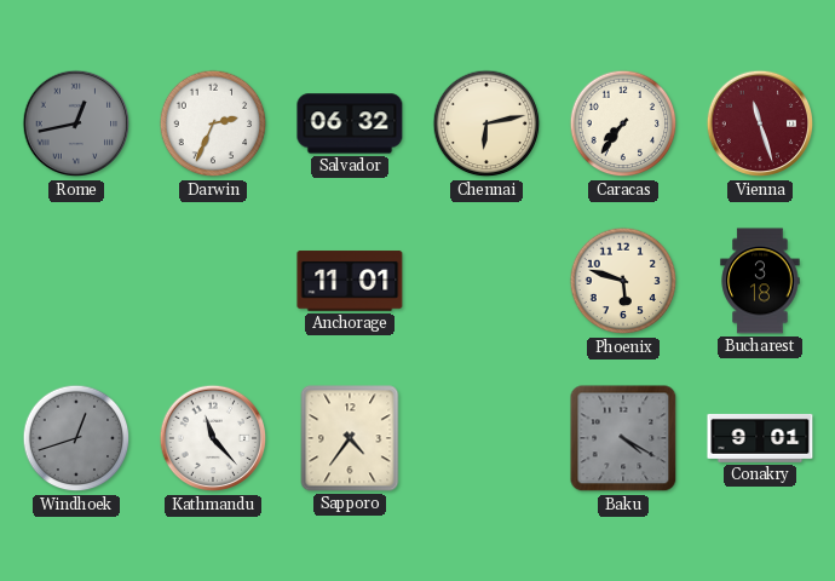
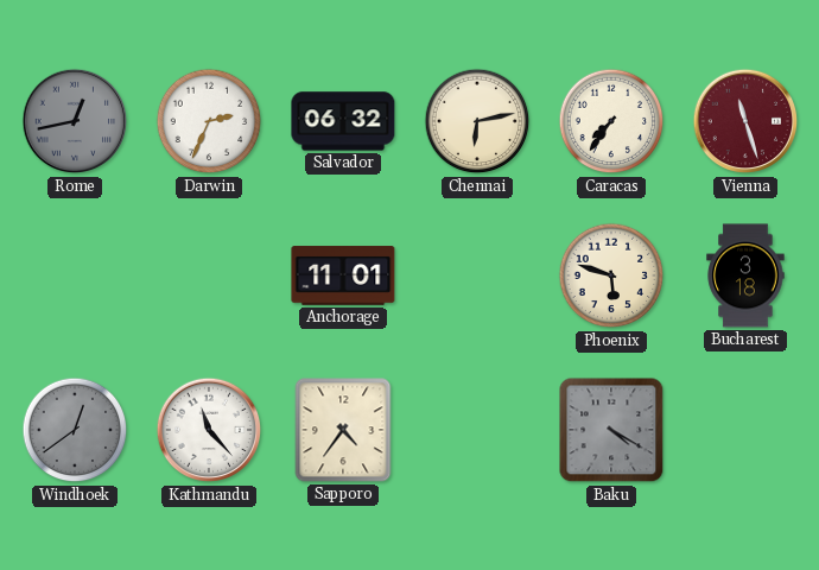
Windhoek: 12:42 -> 12:39
Conakry: 9:01 -> none
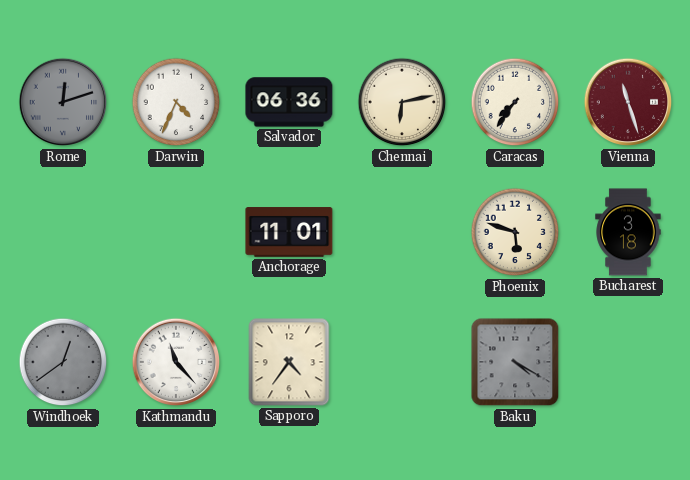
Rome: 12:43 -> 12:12
Darwin: 2:34 -> 4:34
Salvador: 06:32 -> 06:36
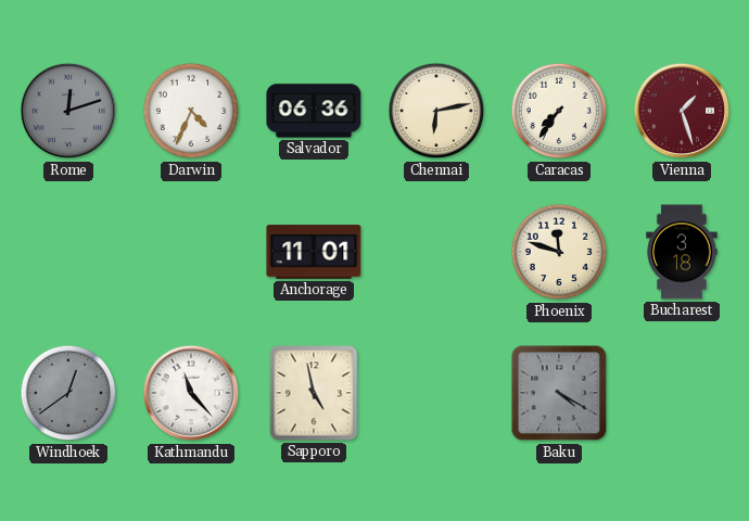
Vienna: 11:27 -> 1:27
Phoenix: 5:48 -> 11:48
Sapporo: 4:36 -> 4:58
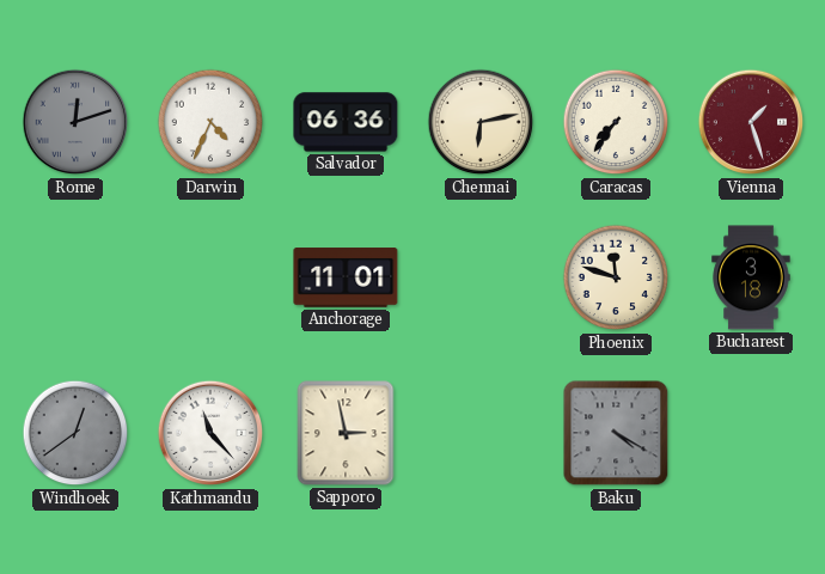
Sapporo: 4:58 -> 2:58
